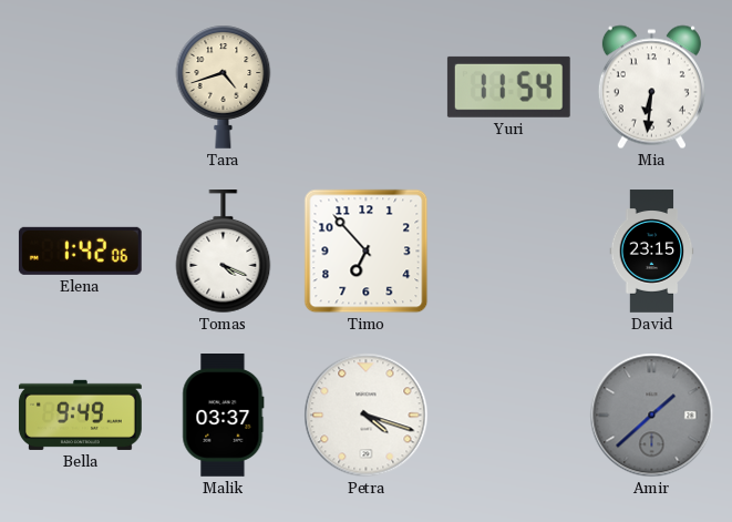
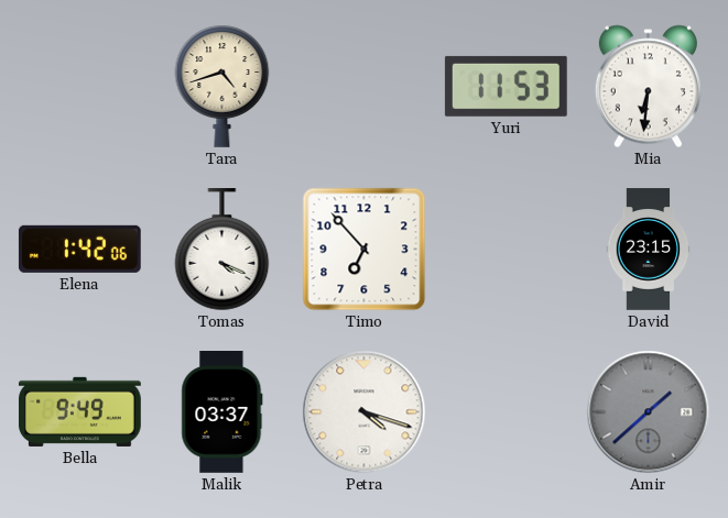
Yuri: 11:54 -> 11:53
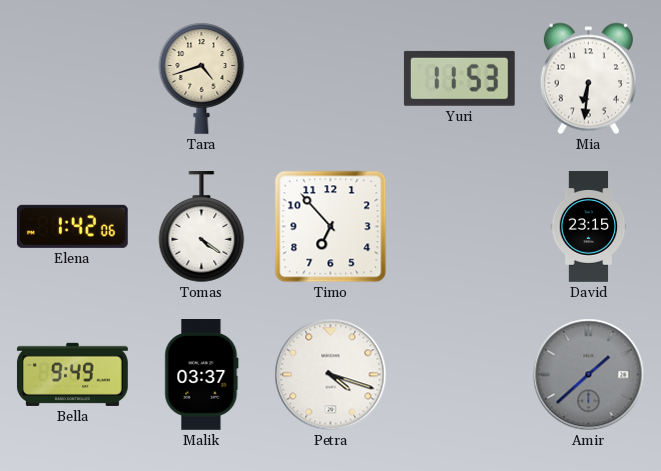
Tomas: 4:19 -> 4:21
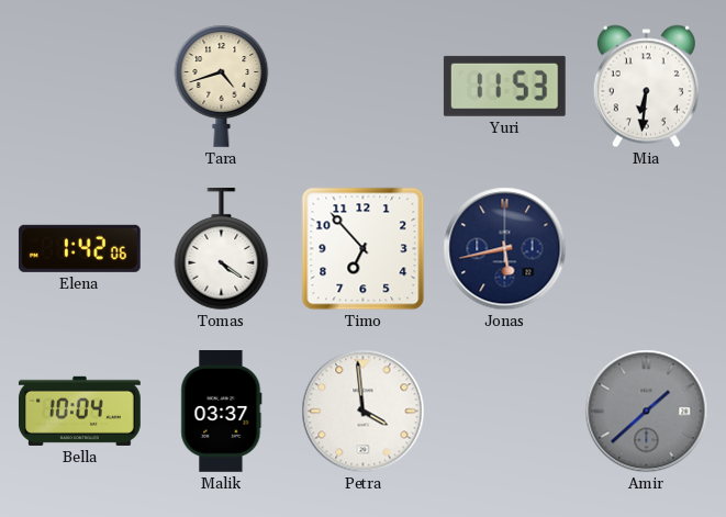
Jonas: none -> 5:43
David: 23:15 -> none
Bella: 9:49 -> 10:04
Petra: 4:18 -> 3:59
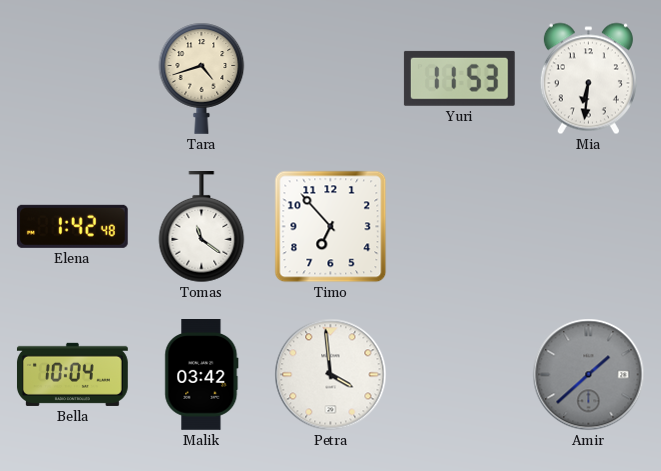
Elena: 1:42:06 -> 1:42:48
Tomas: 4:21 -> 11:21
Jonas: 5:43 -> none
Malik: 03:37 -> 03:42
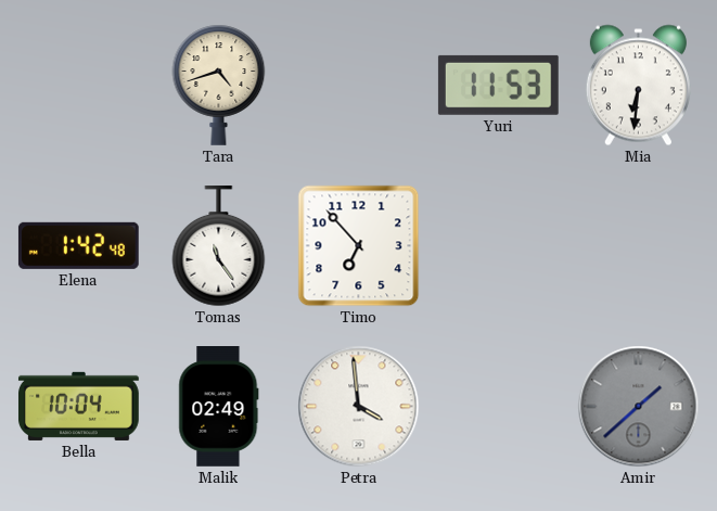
Tomas: 11:21 -> 11:24
Malik: 03:42 -> 02:49
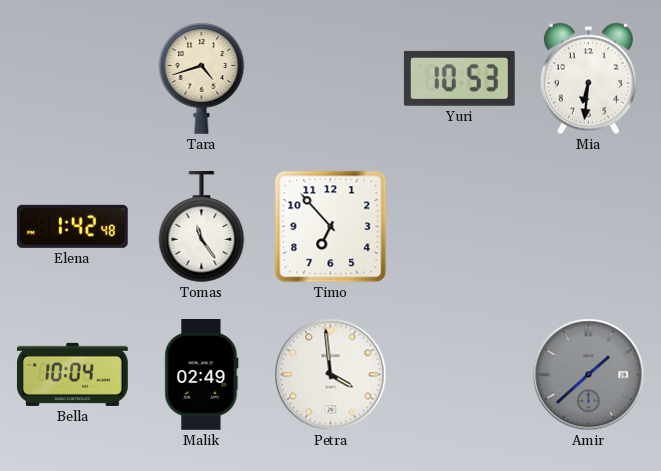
Yuri: 11:53 -> 10:53
